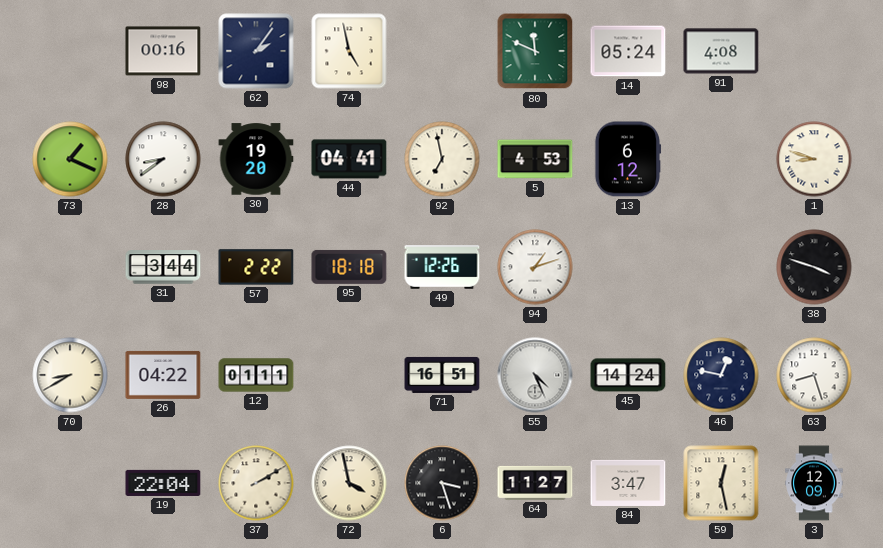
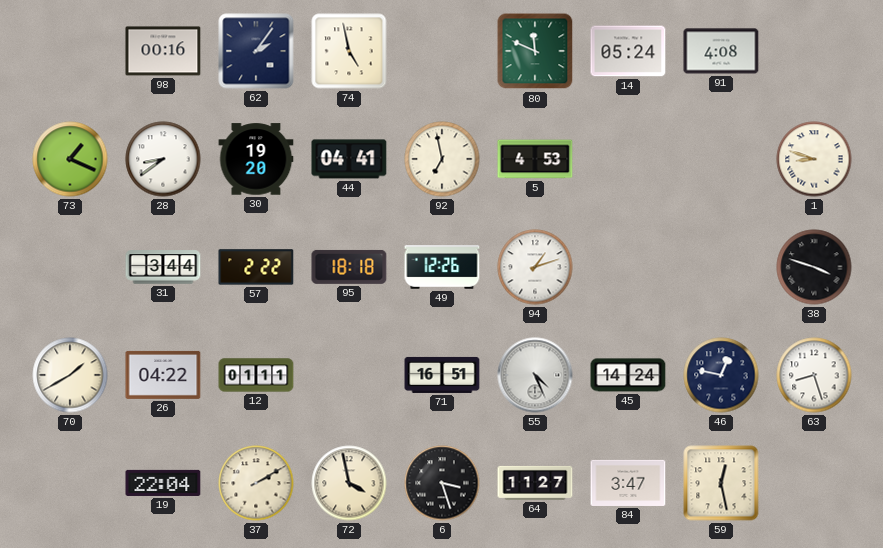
13: 6:12 -> none
70: 8:40 -> 1:40
3: 12:09 -> none
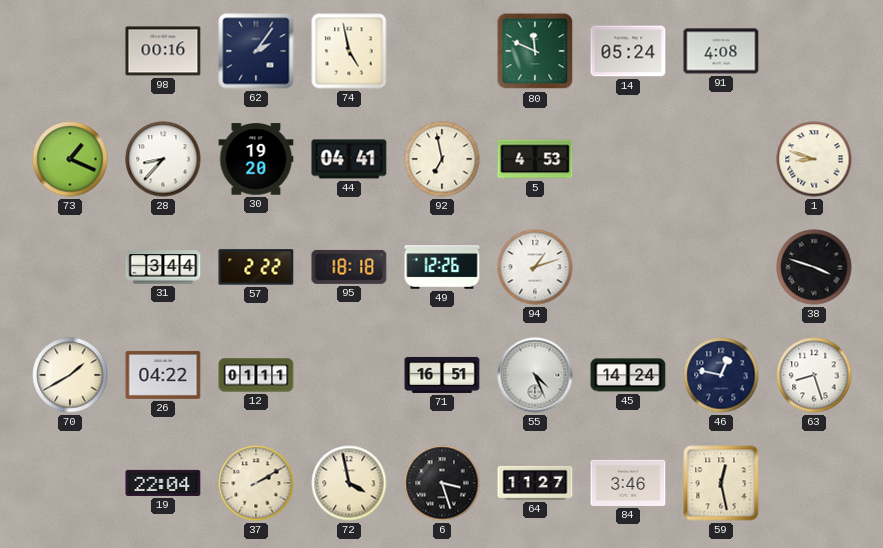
28: 8:39 -> 8:37
84: 3:47 -> 3:46
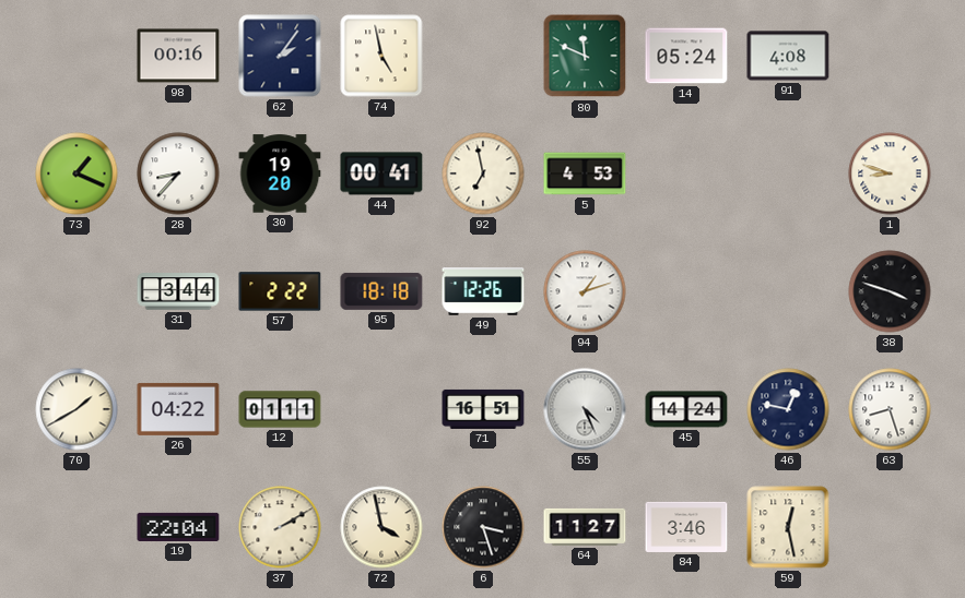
44: 04:41 -> 00:41
